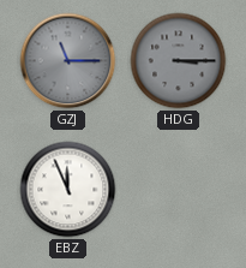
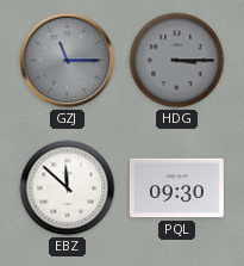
EBZ: 11:56 -> 11:52
PQL: none -> 09:30
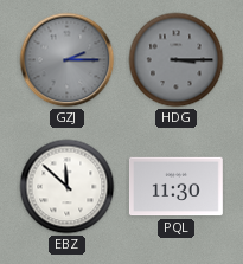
GZJ: 11:15 -> 2:15
PQL: 09:30 -> 11:30
